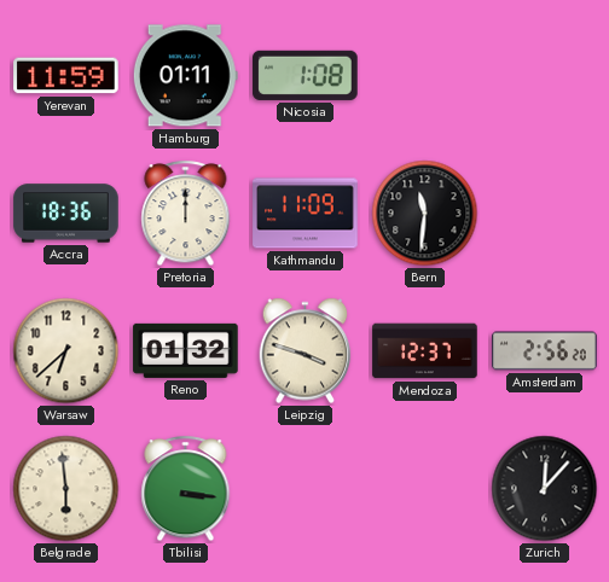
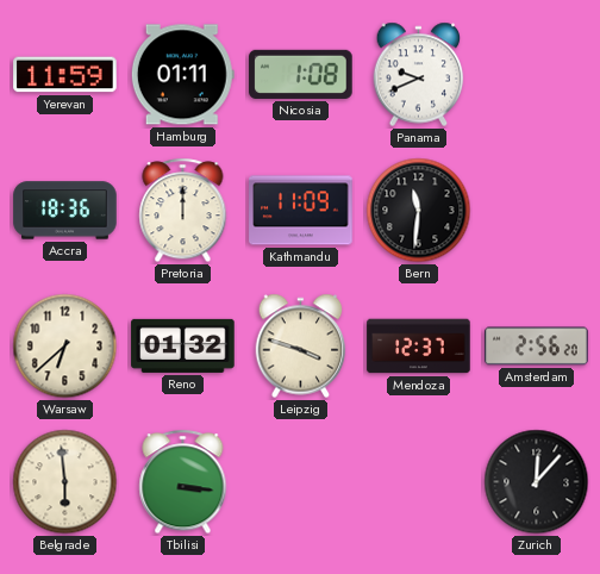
Panama: none -> 9:41
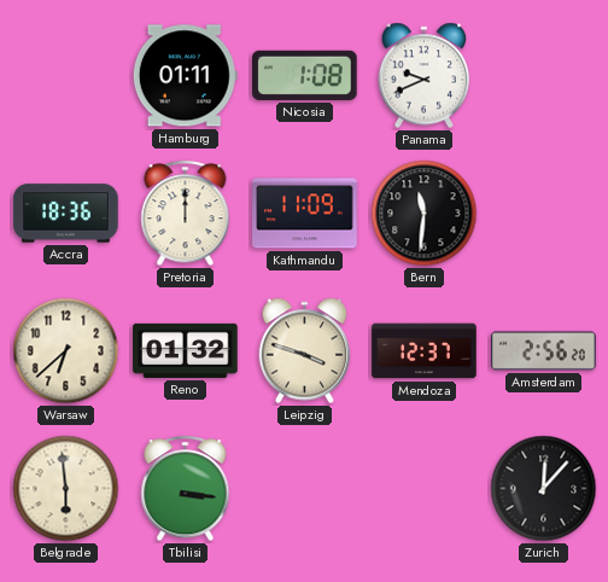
Yerevan: 11:59 -> none
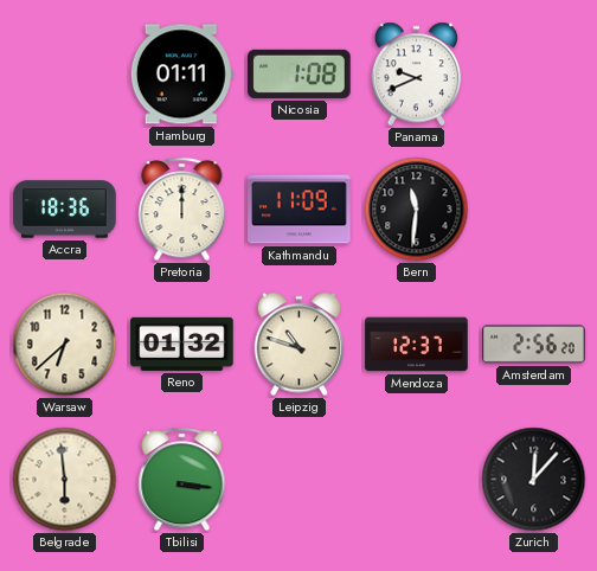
Leipzig: 3:48 -> 10:48
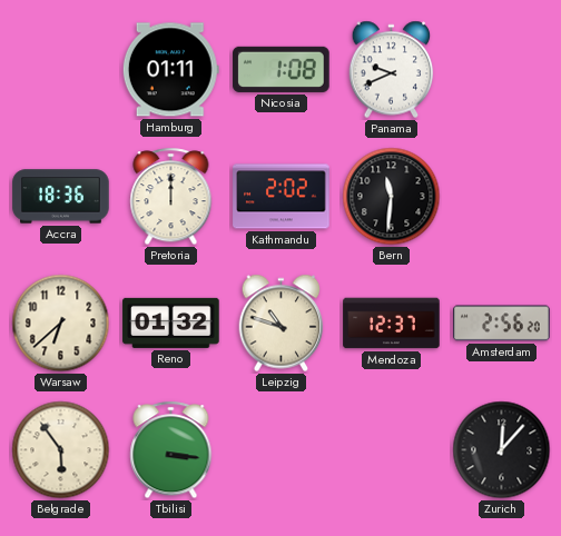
Kathmandu: 11:09 -> 2:02
Belgrade: 5:59 -> 5:54
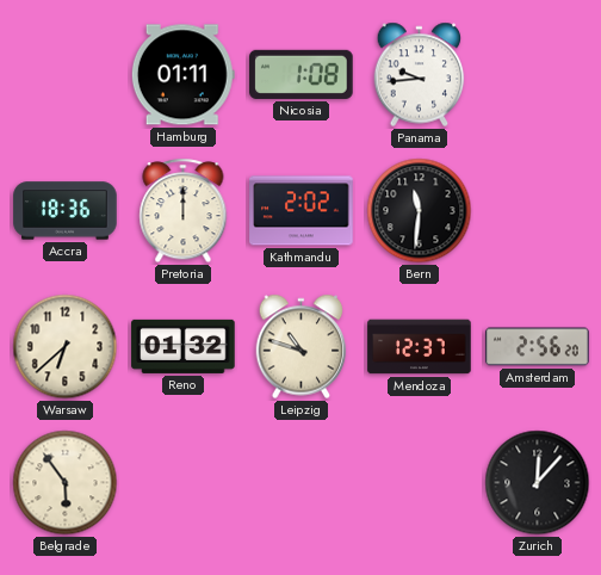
Panama: 9:41 -> 9:44
Tbilisi: 3:16 -> none
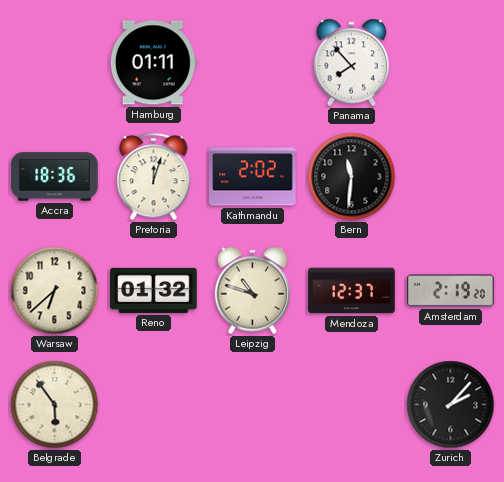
Nicosia: 1:08 -> none
Panama: 9:44 -> 7:53
Pretoria: 12:00 -> 12:03
Amsterdam: 2:56 -> 2:19
Zurich: 12:07 -> 2:07
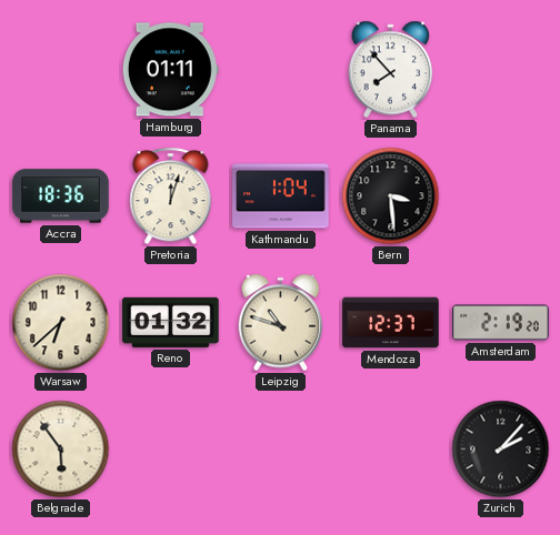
Kathmandu: 2:02 -> 1:04
Bern: 11:31 -> 3:29
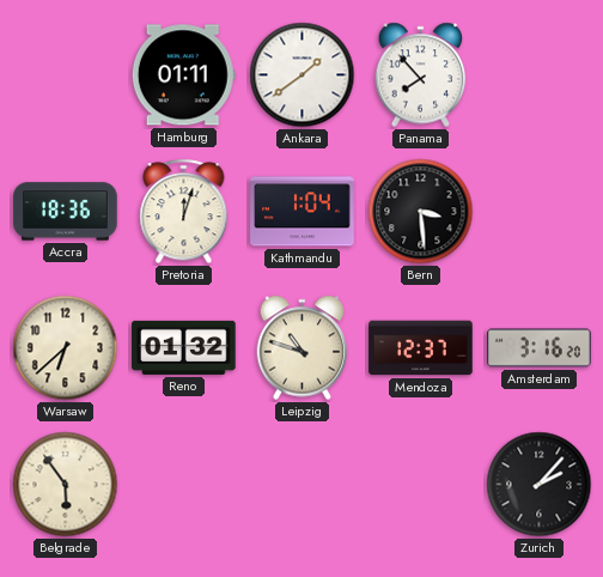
Ankara: none -> 1:39
Amsterdam: 2:19 -> 3:16
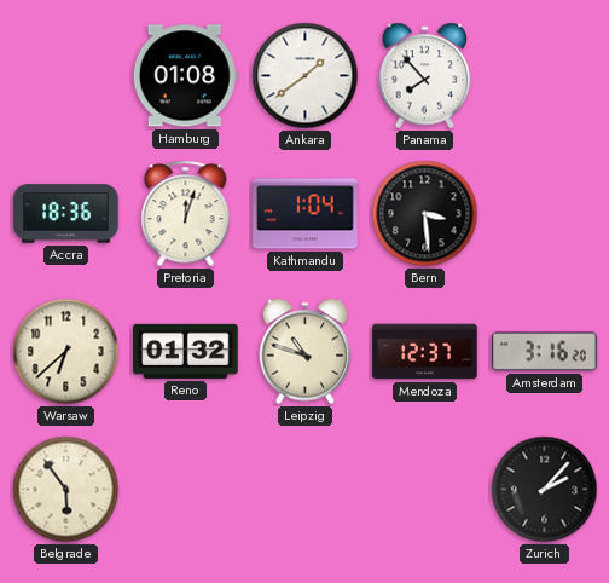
Hamburg: 01:11 -> 01:08
